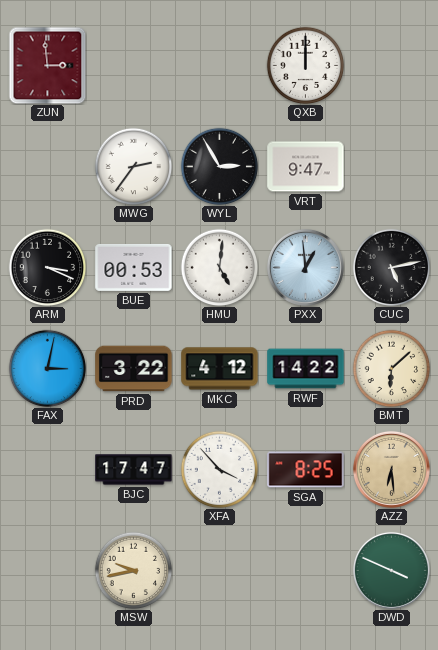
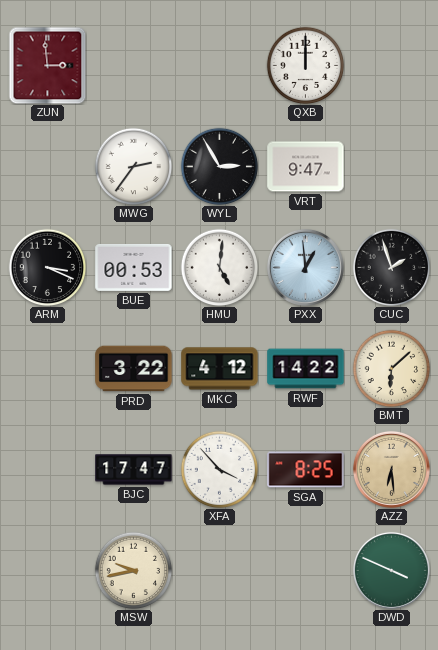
CUC: 5:13 -> 1:57
FAX: 3:02 -> none
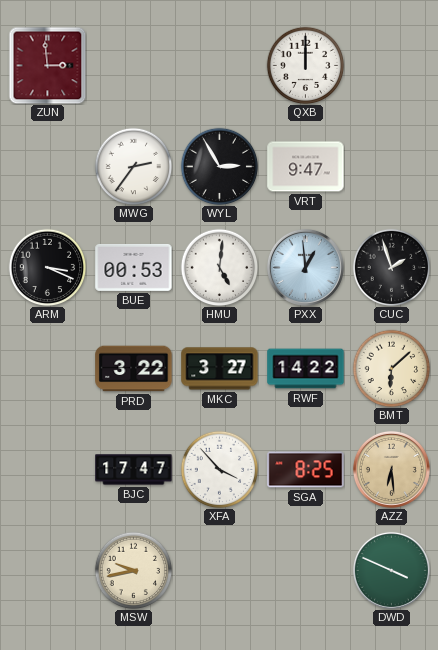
MKC: 4:12 -> 3:27
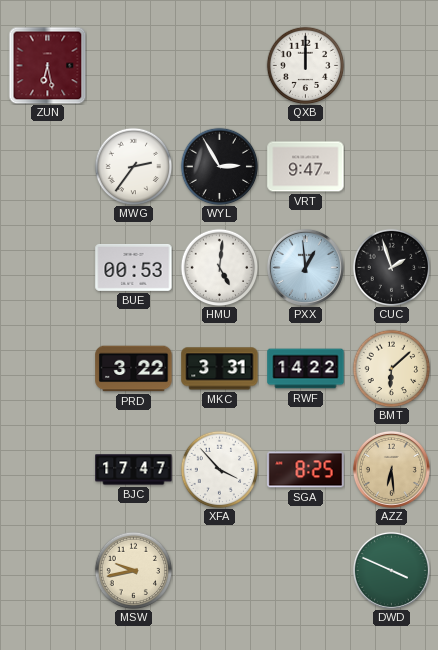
ZUN: 2:59 -> 6:28
ARM: 3:19 -> none
MKC: 3:27 -> 3:31
